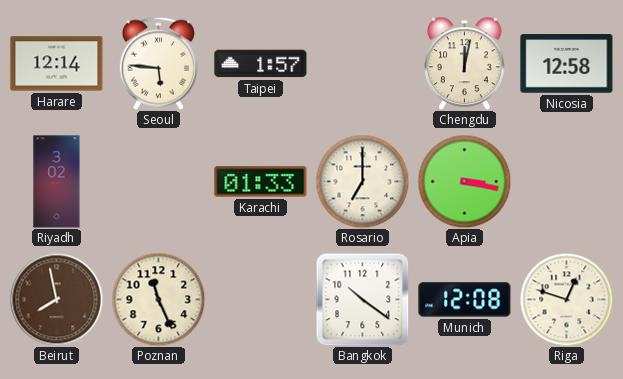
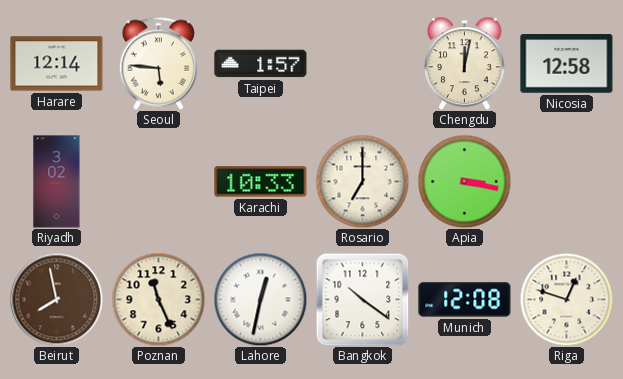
Karachi: 01:33 -> 10:33
Lahore: none -> 12:32
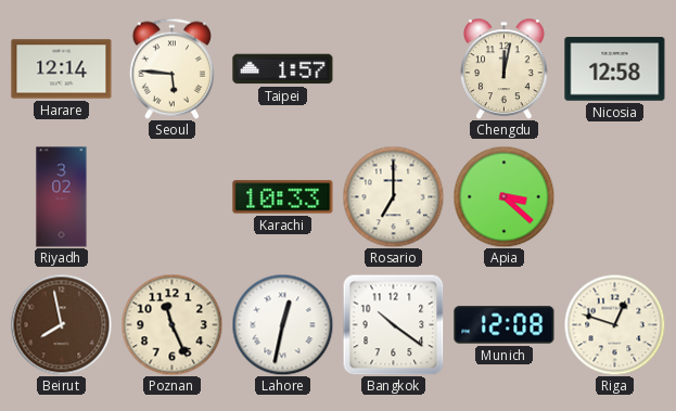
Apia: 3:17 -> 3:22
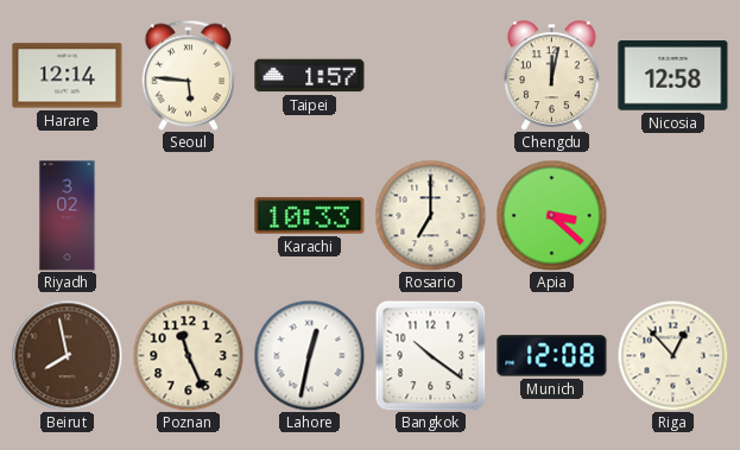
Riga: 12:48 -> 12:53
